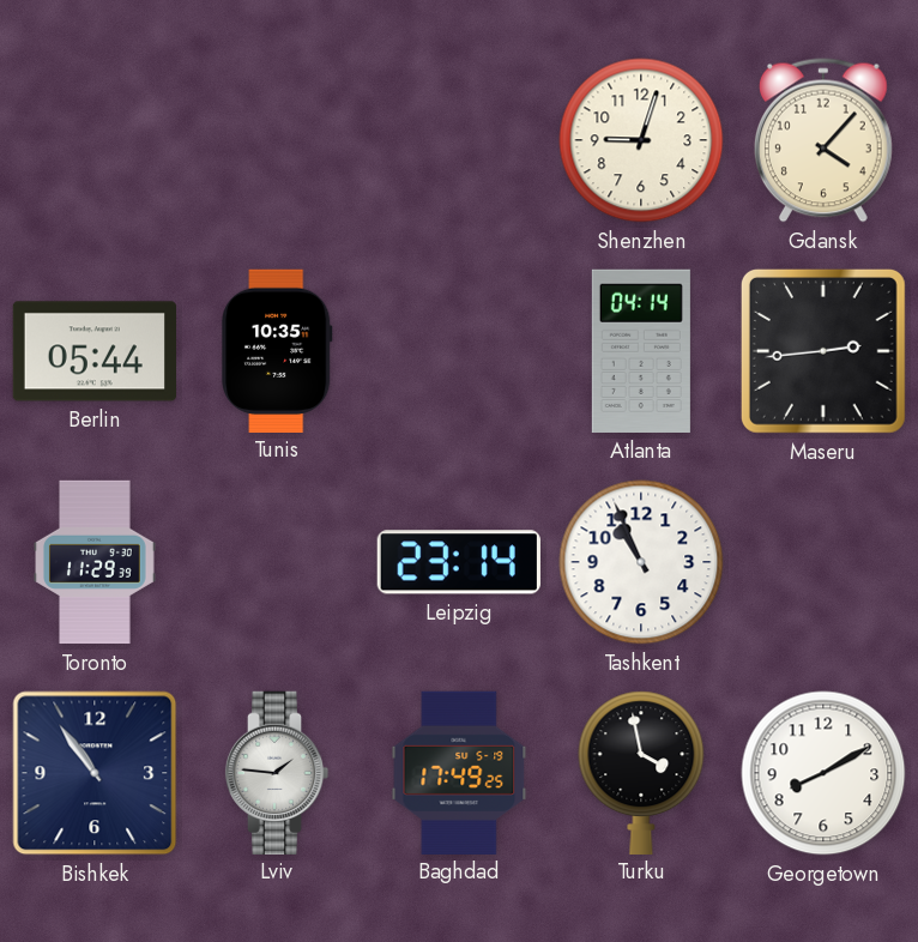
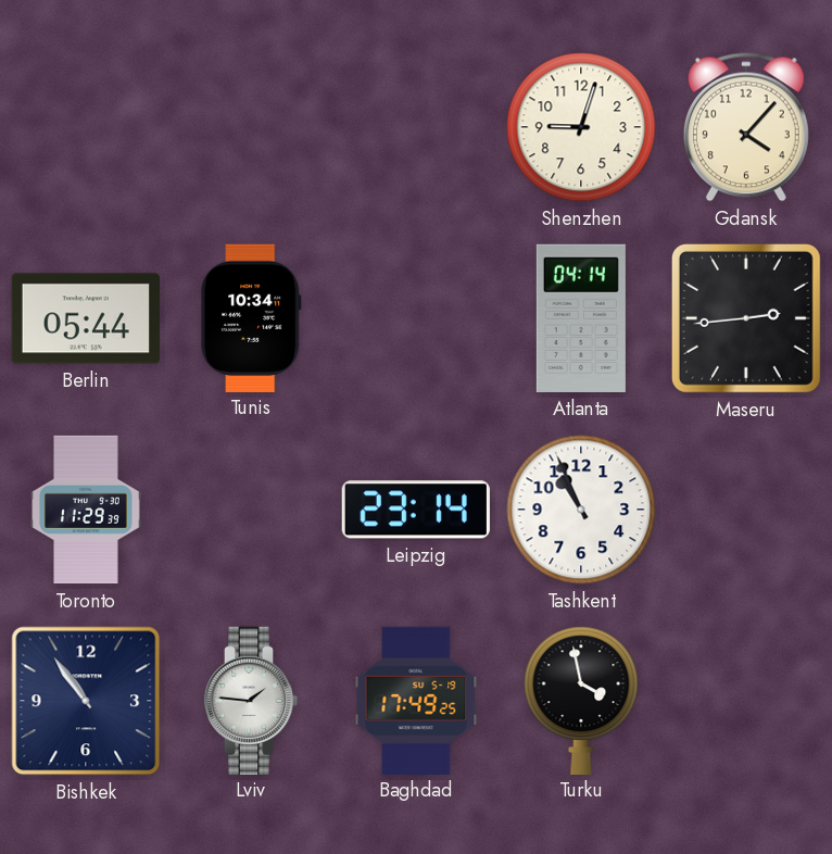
Tunis: 10:35 -> 10:34
Georgetown: 8:10 -> none
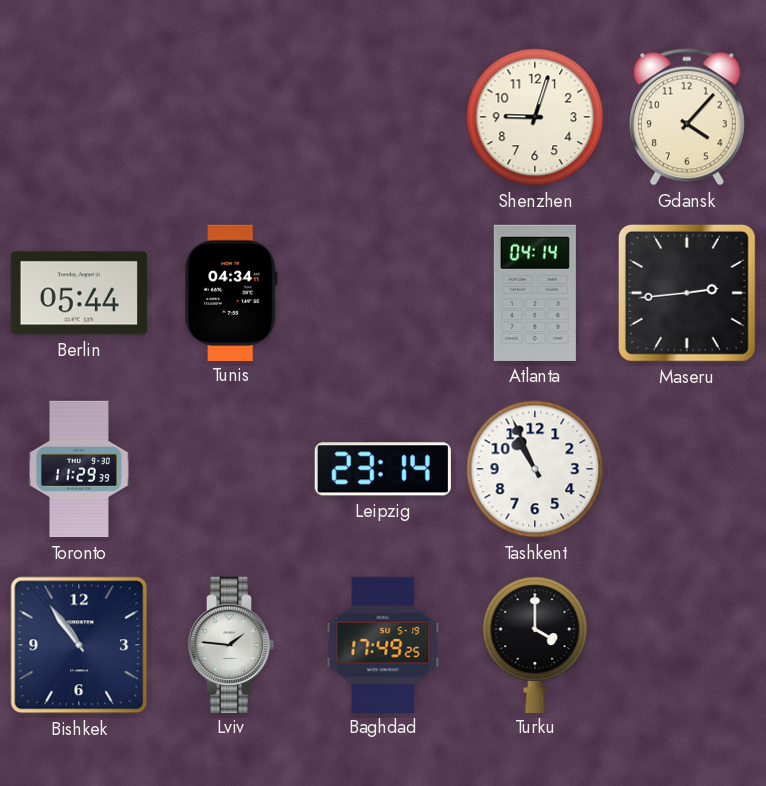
Tunis: 10:34 -> 04:34
Turku: 3:58 -> 4:00
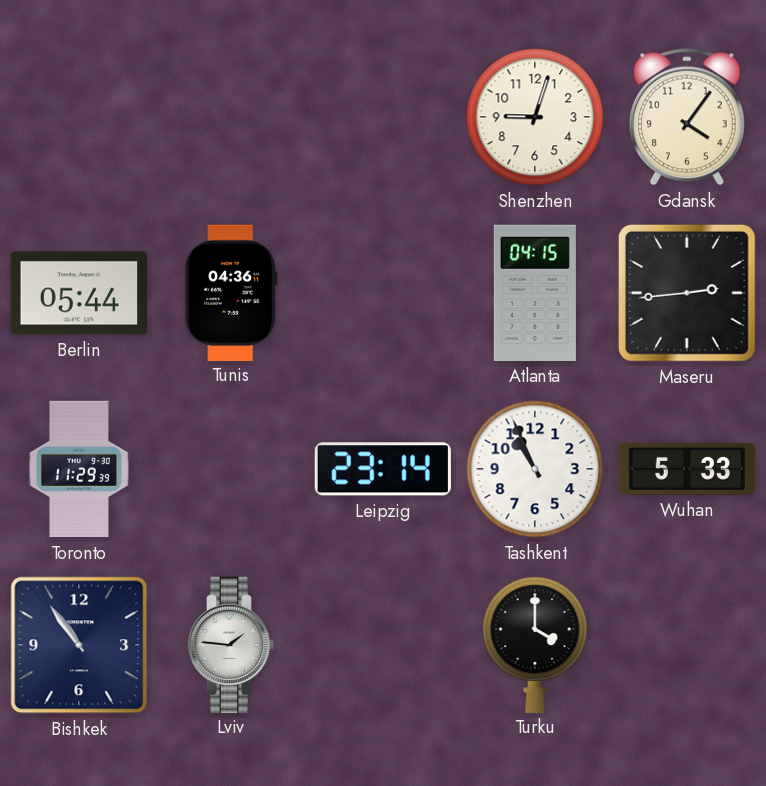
Gdansk: 4:07 -> 4:06
Tunis: 04:34 -> 04:36
Atlanta: 04:14 -> 04:15
Wuhan: none -> 5:33
Baghdad: 17:49 -> none
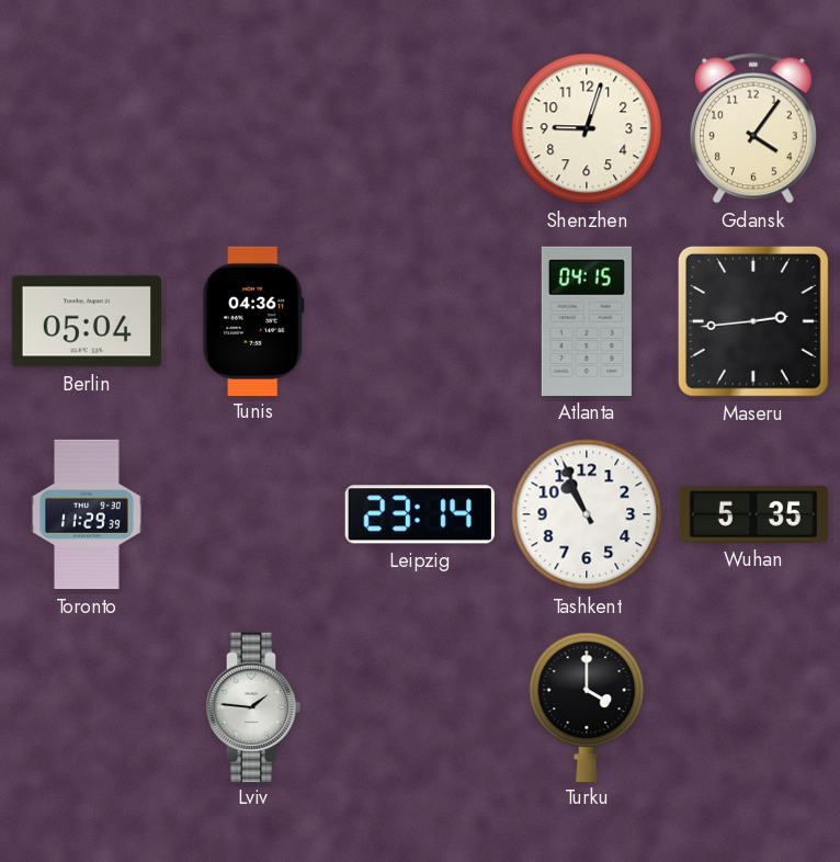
Berlin: 05:44 -> 05:04
Wuhan: 5:33 -> 5:35
Bishkek: 10:54 -> none
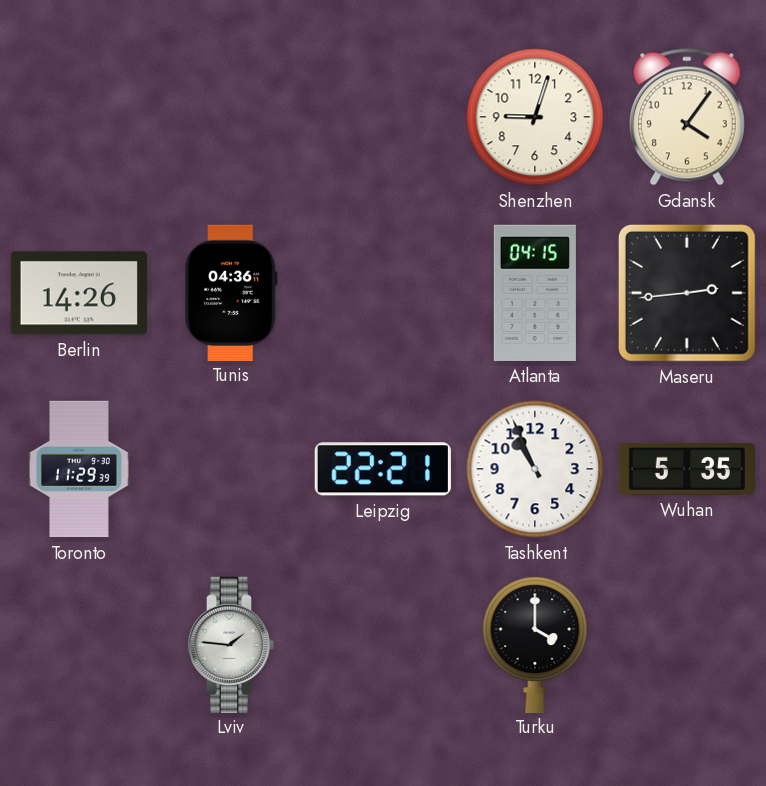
Berlin: 05:04 -> 14:26
Leipzig: 23:14 -> 22:21
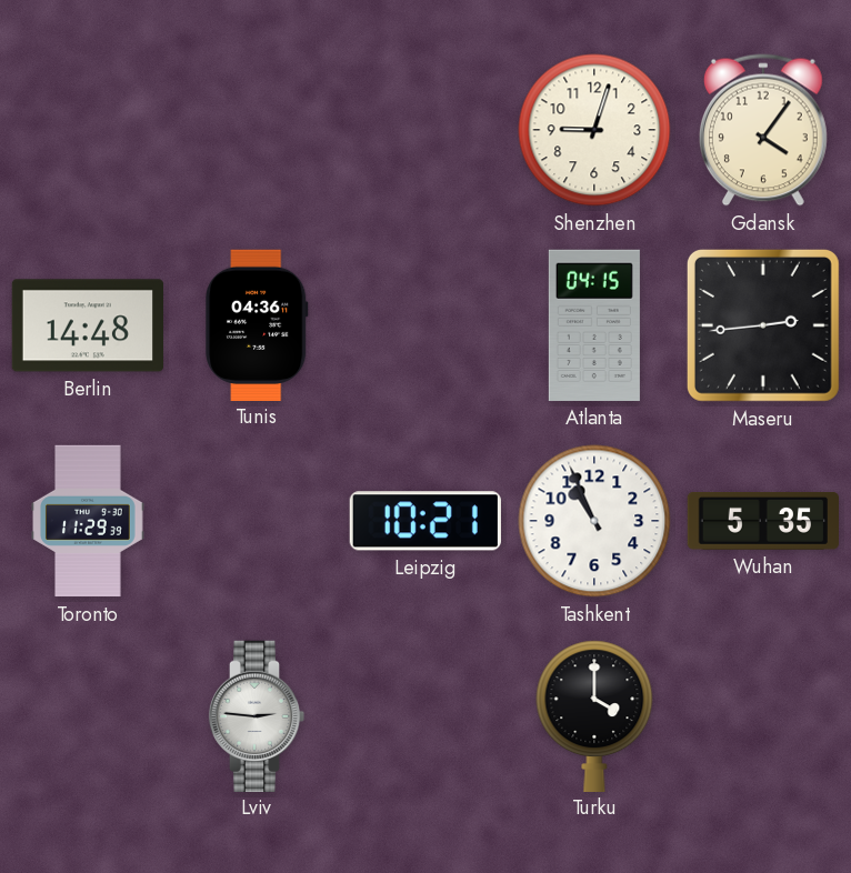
Berlin: 14:26 -> 14:48
Leipzig: 22:21 -> 10:21
Lviv: 1:46 -> 2:46
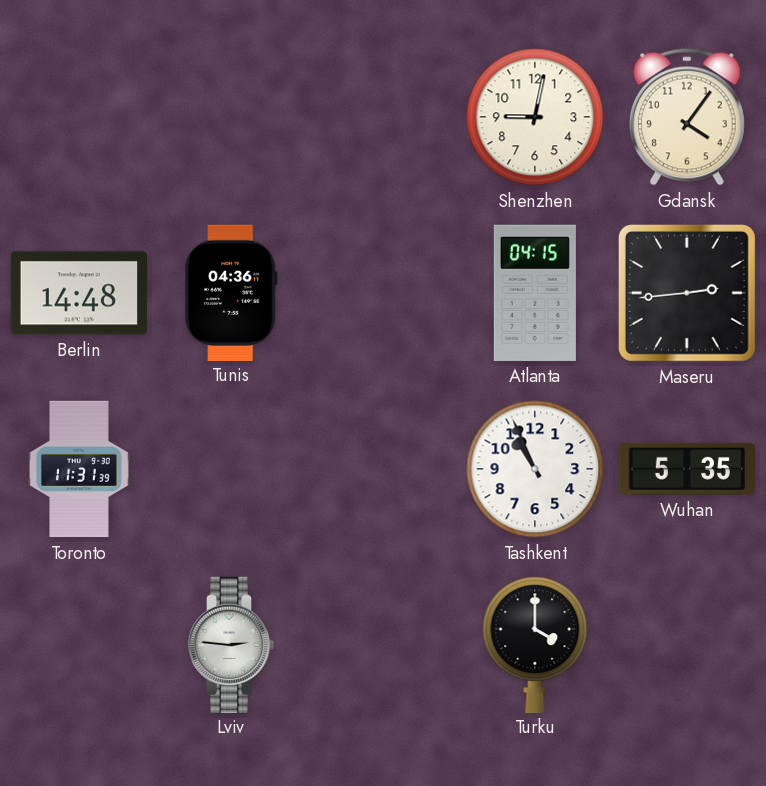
Shenzhen: 9:03 -> 9:02
Toronto: 11:29 -> 11:31
Leipzig: 10:21 -> none
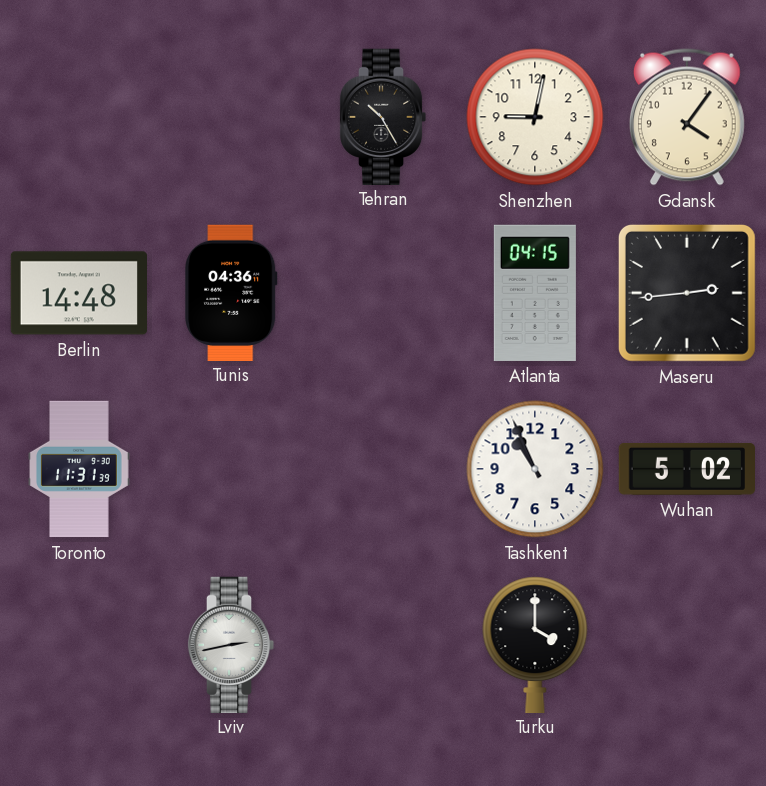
Tehran: none -> 10:25
Wuhan: 5:35 -> 5:02
Lviv: 2:46 -> 2:43
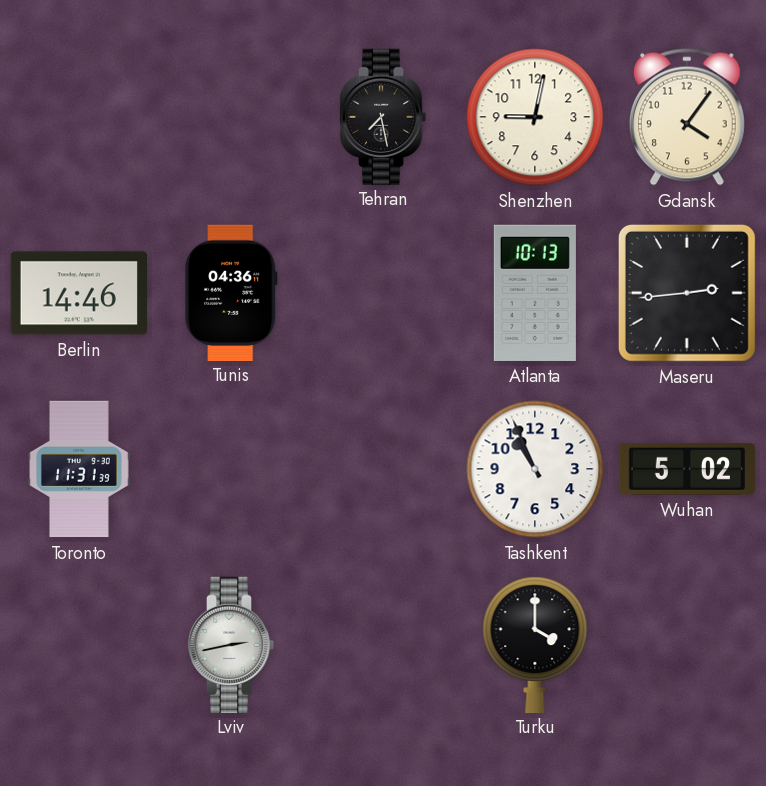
Tehran: 10:25 -> 7:28
Berlin: 14:48 -> 14:46
Atlanta: 04:15 -> 10:13
